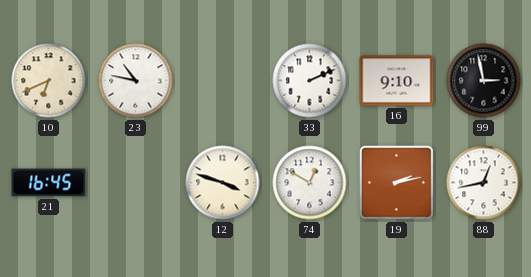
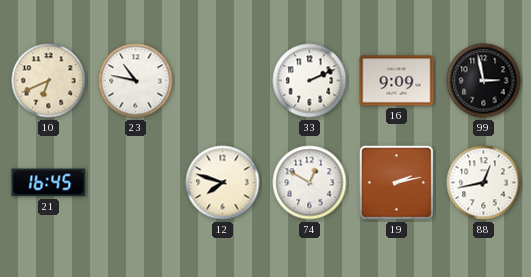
16: 9:10 -> 9:09
12: 3:48 -> 7:48
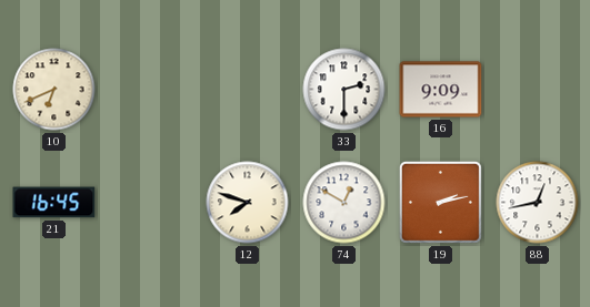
23: 10:47 -> none
33: 2:11 -> 2:30
99: 2:58 -> none
